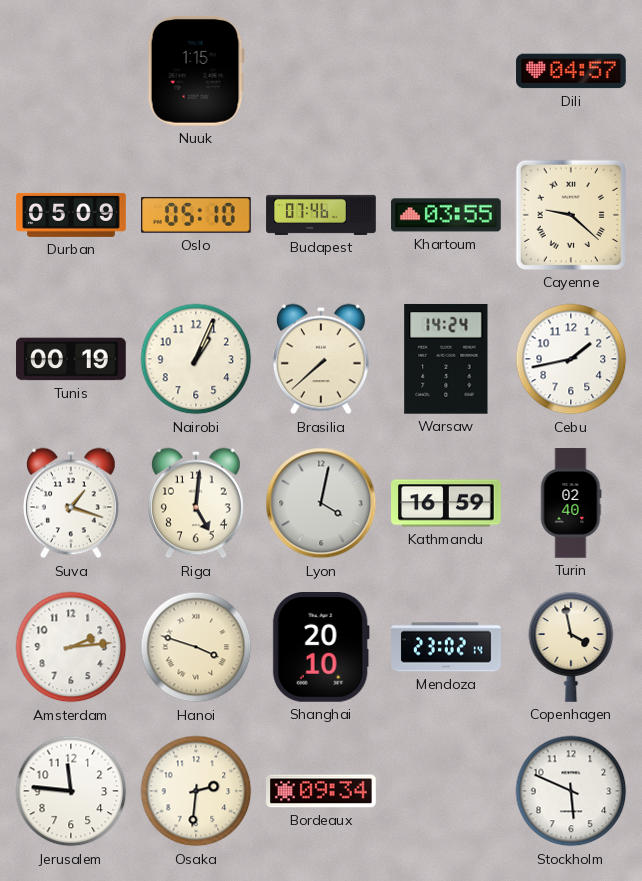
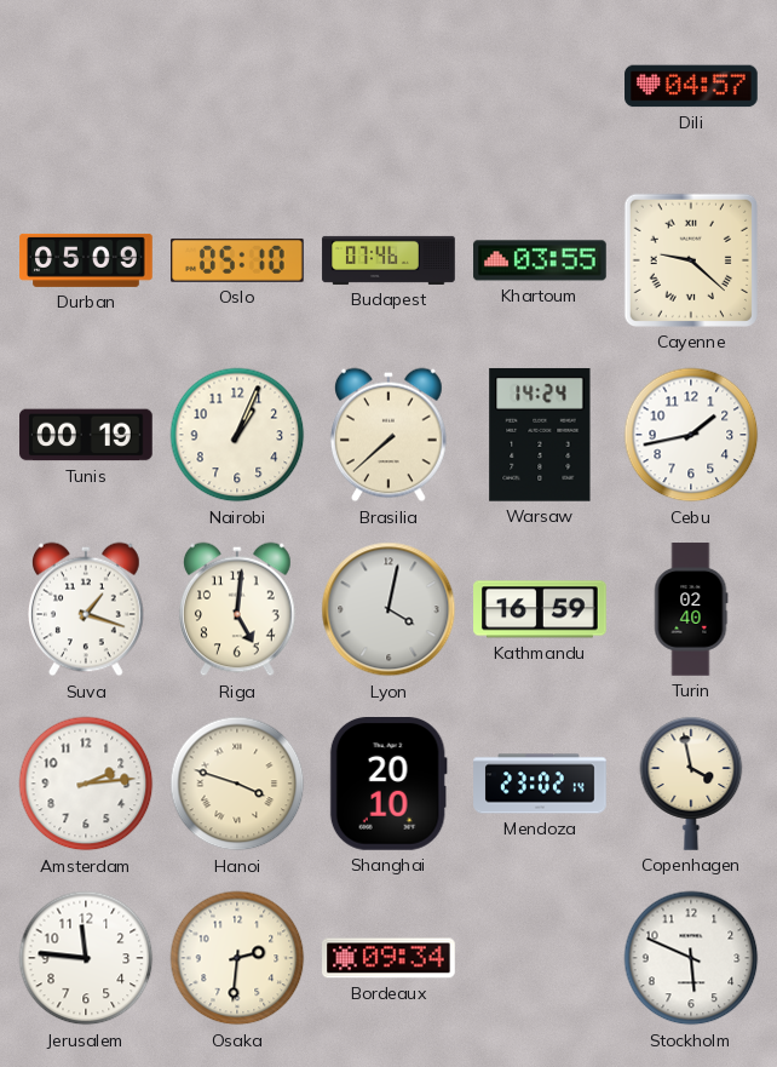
Nuuk: 1:15 -> none
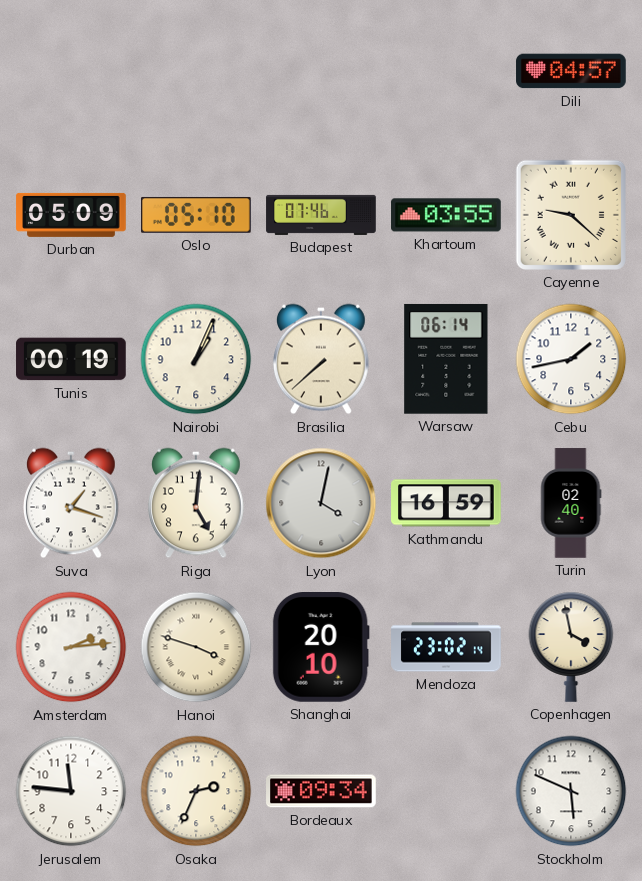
Warsaw: 14:24 -> 06:14
Osaka: 2:31 -> 2:34
